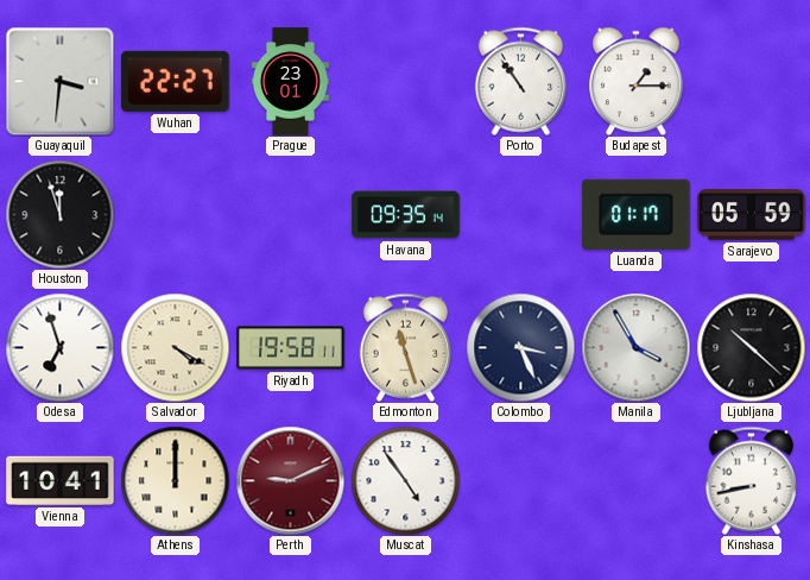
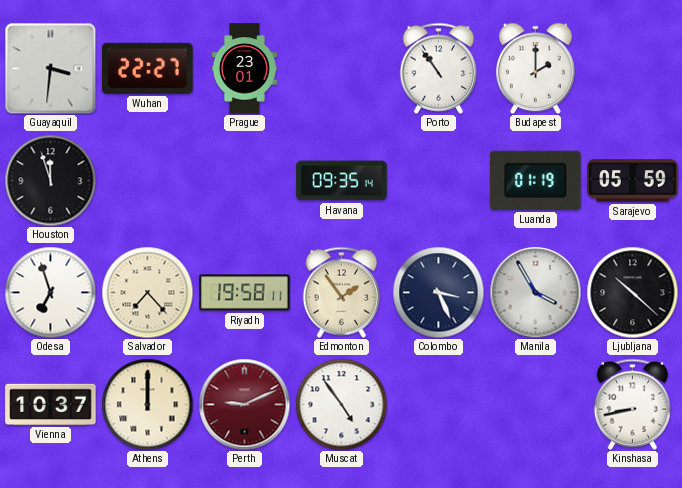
Budapest: 1:15 -> 2:00
Luanda: 01:17 -> 01:19
Salvador: 4:20 -> 7:23
Edmonton: 11:27 -> 1:54
Vienna: 10:41 -> 10:37
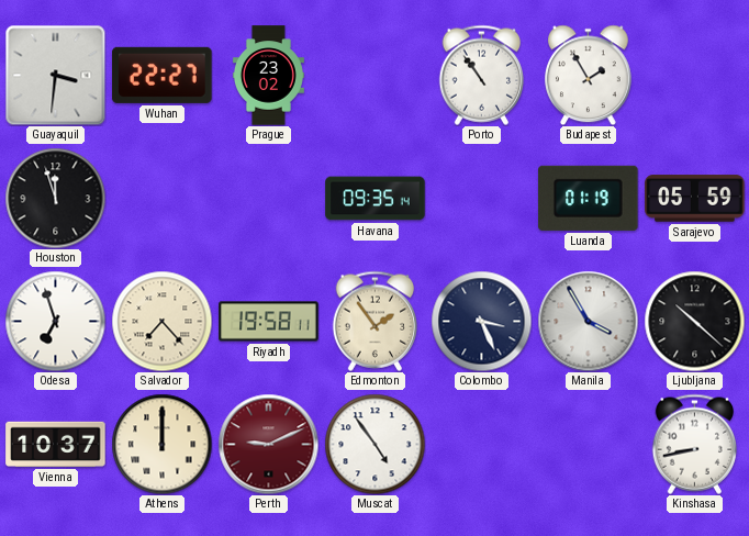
Prague: 23:01 -> 23:02
Budapest: 2:00 -> 1:55
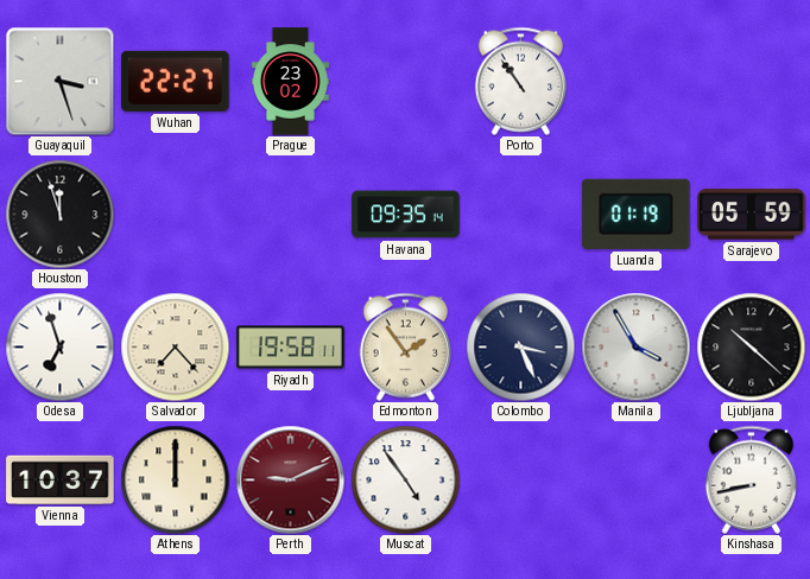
Guayaquil: 3:31 -> 3:27
Budapest: 1:55 -> none
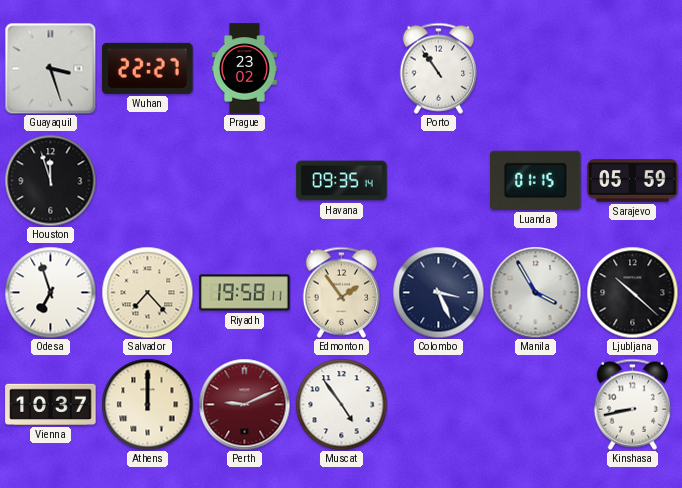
Luanda: 01:19 -> 01:15
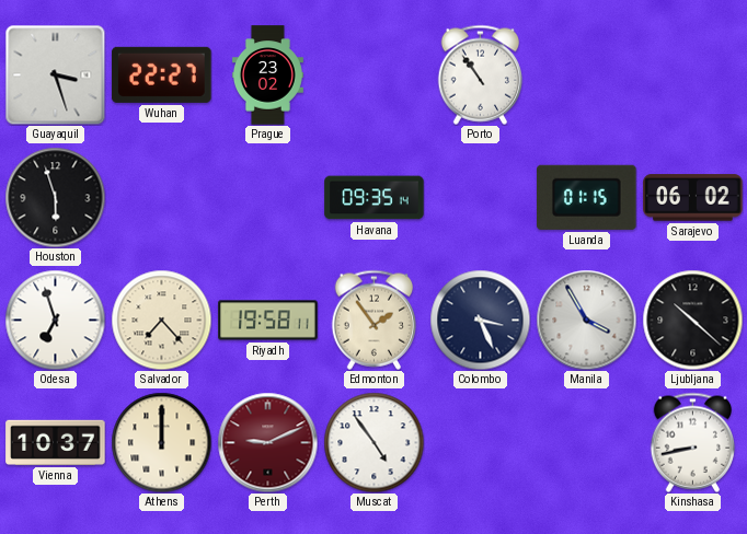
Houston: 11:57 -> 5:57
Sarajevo: 05:59 -> 06:02
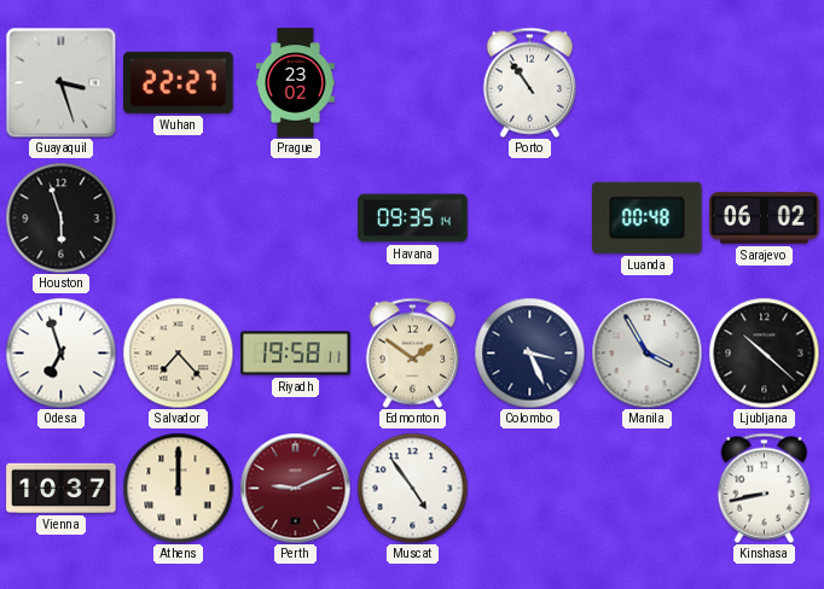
Luanda: 01:15 -> 00:48
Edmonton: 1:54 -> 1:51
